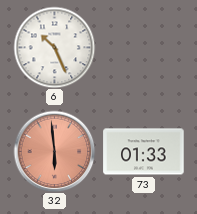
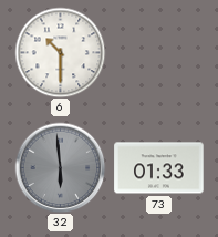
6: 10:26 -> 10:30
32 dial: salmon -> grey
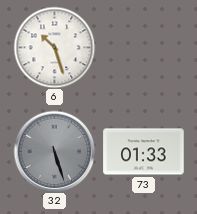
6: 10:30 -> 10:27
32: 5:59 -> 5:27
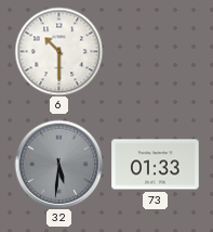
6: 10:27 -> 10:30
32: 5:27 -> 5:31
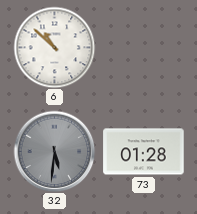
6: 10:30 -> 10:52
73: 01:33 -> 01:28
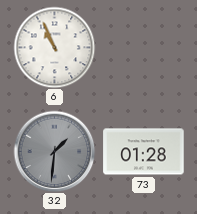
6: 10:52 -> 10:56
32: 5:31 -> 1:31
